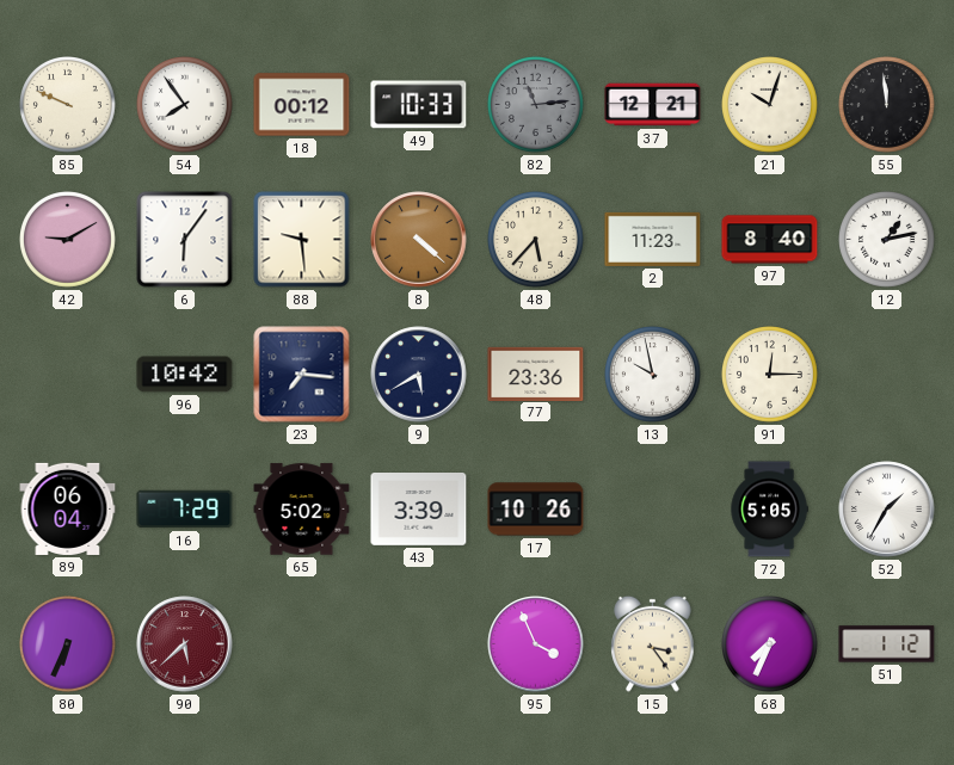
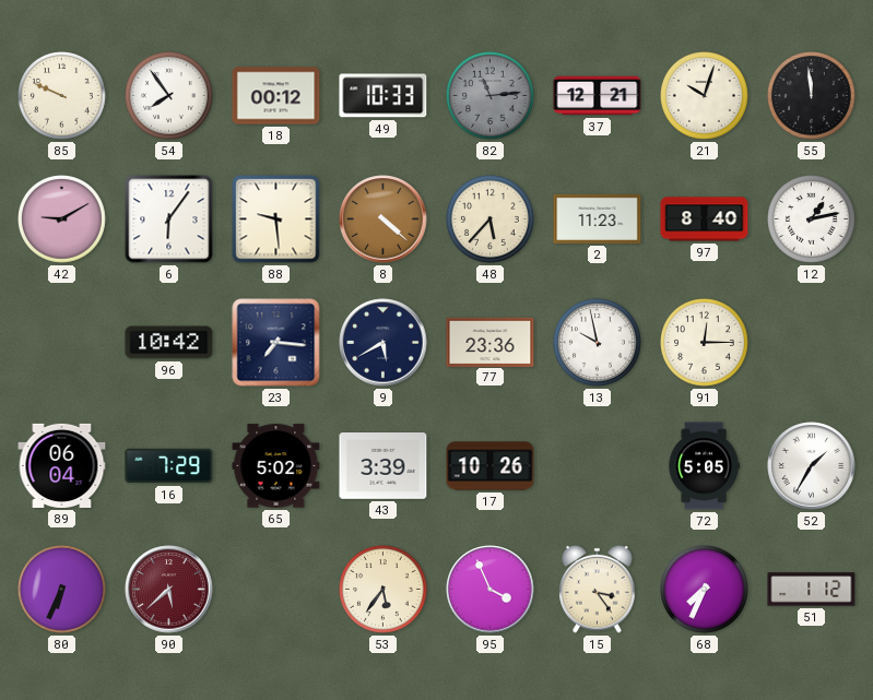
53: none -> 5:36
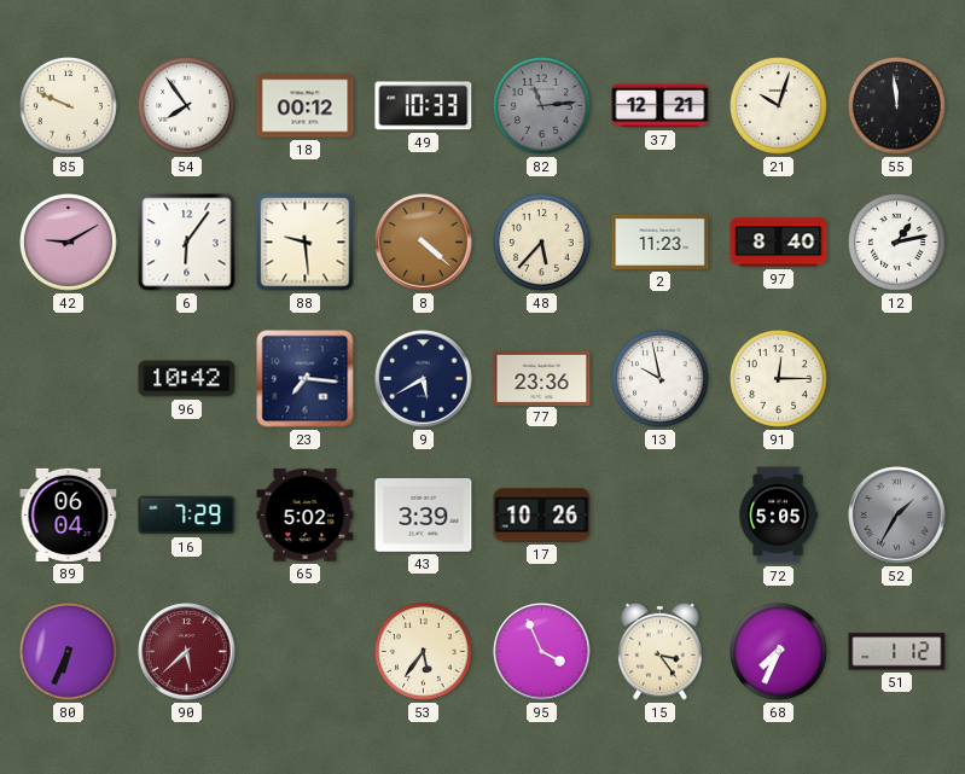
52 dial: white -> grey
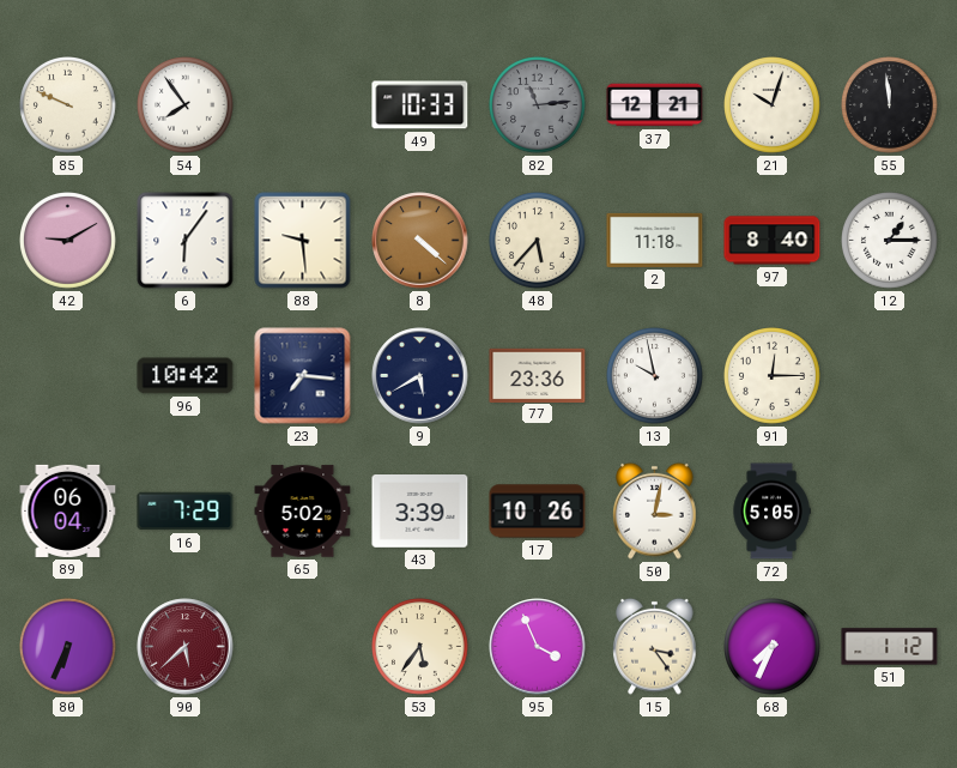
18: 00:12 -> none
2: 11:23 -> 11:18
12: 1:13 -> 1:15
50: none -> 3:02
52: 1:35 -> none
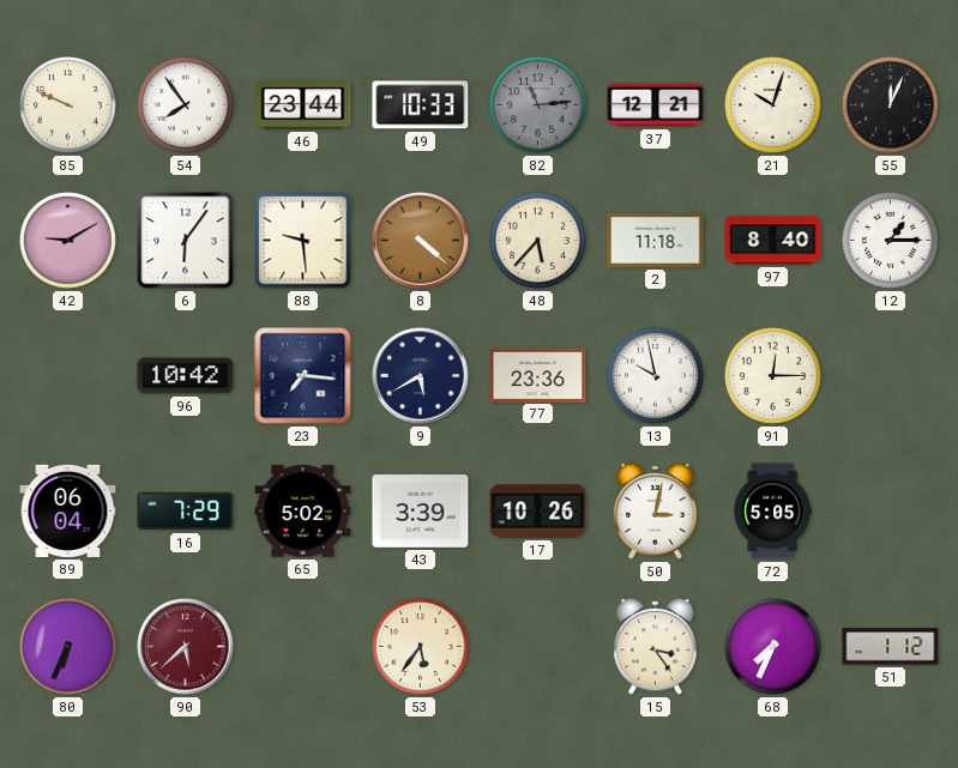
46: none -> 23:44
55: 11:59 -> 12:04
95: 3:56 -> none
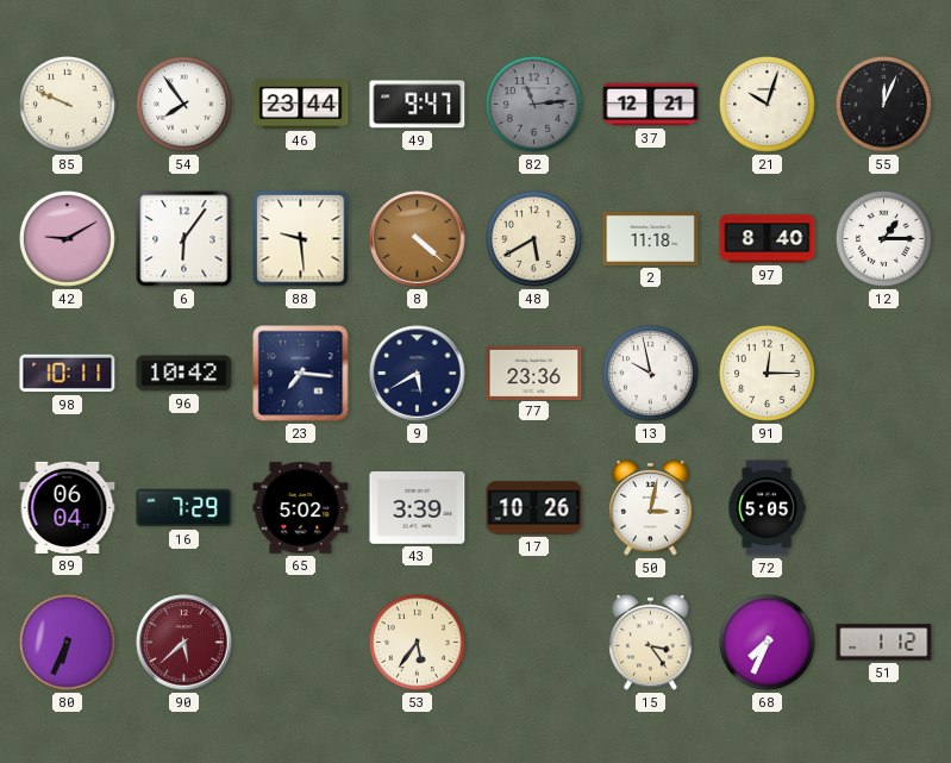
49: 10:33 -> 9:47
48: 5:37 -> 5:40
98: none -> 10:11
